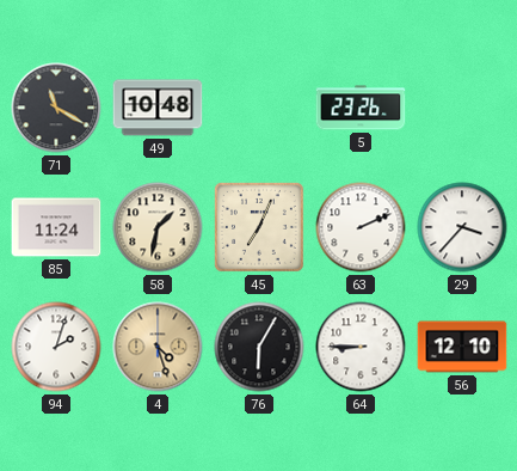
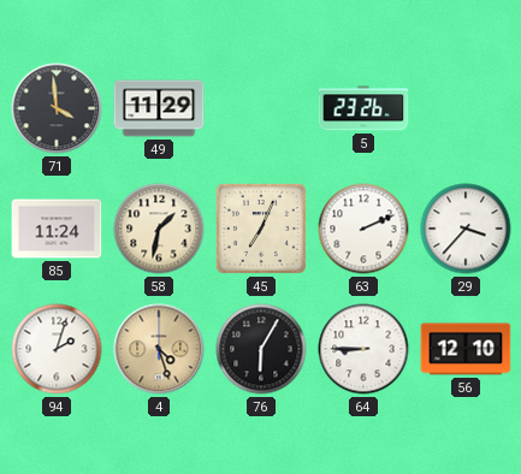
71: 11:20 -> 3:59
49: 10:48 -> 11:29
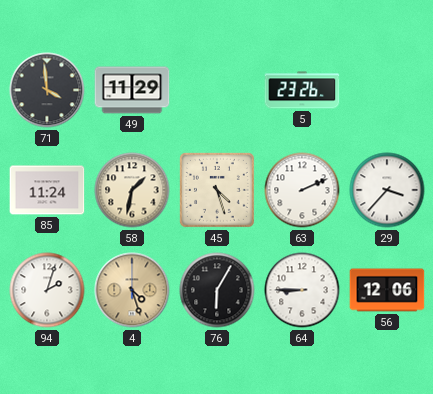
45: 7:04 -> 4:27
56: 12:10 -> 12:06
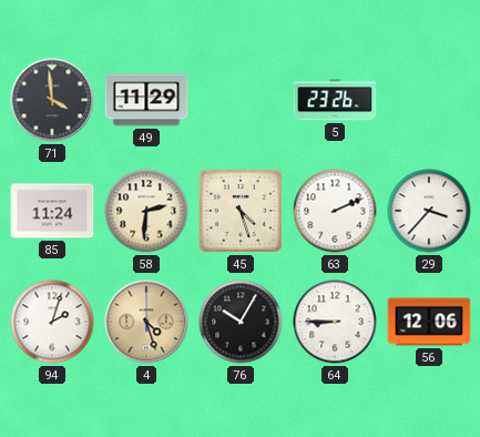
58: 1:32 -> 2:31
76: 6:05 -> 10:05
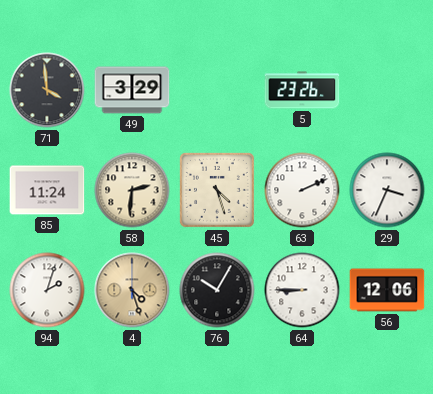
49: 11:29 -> 3:29
29: 3:37 -> 3:34
